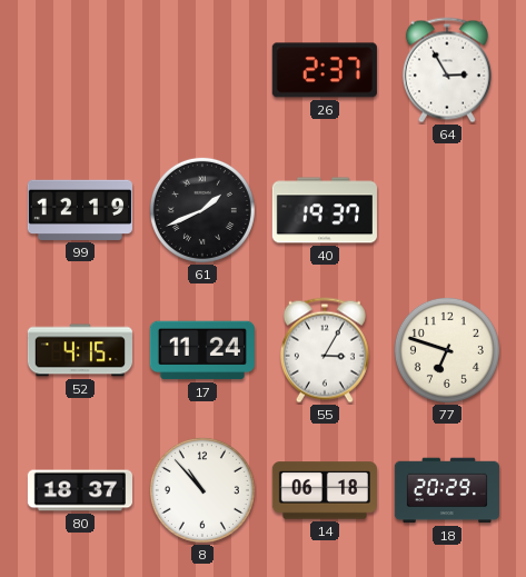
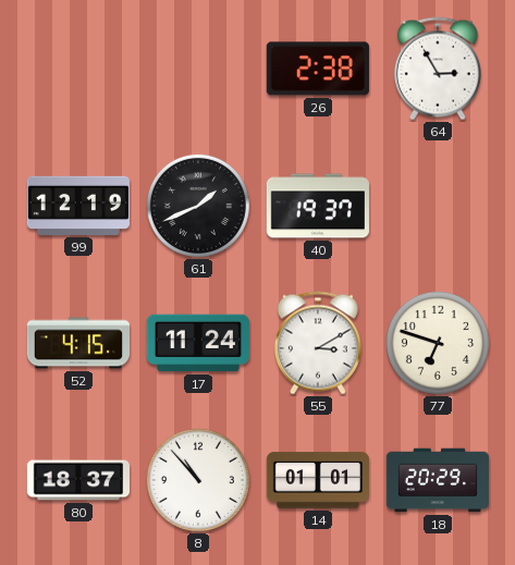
26: 2:37 -> 2:38
55: 3:05 -> 3:10
14: 06:18 -> 01:01
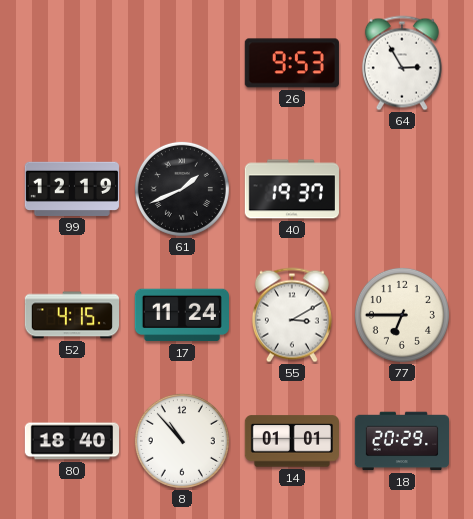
26: 2:38 -> 9:53
77: 6:48 -> 6:45
80: 18:37 -> 18:40
